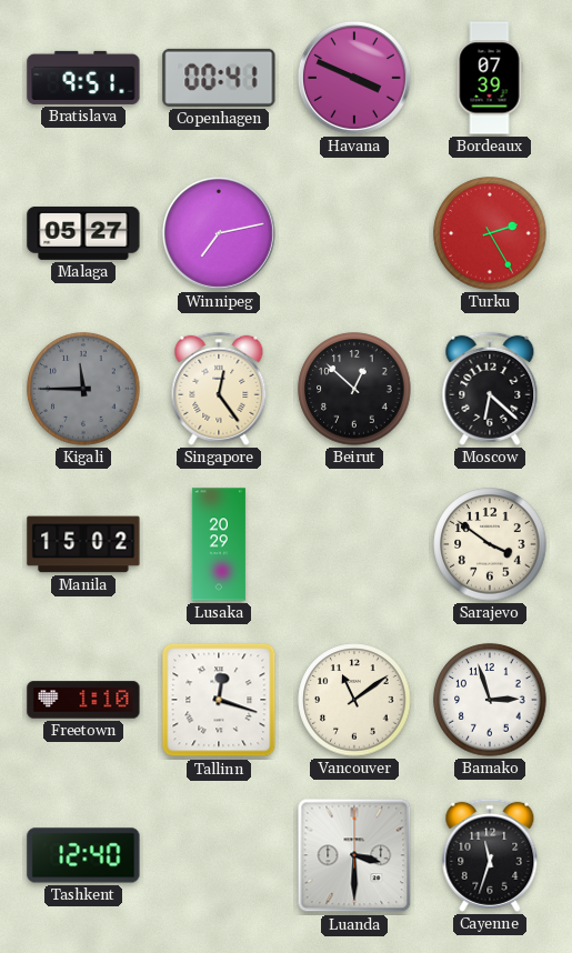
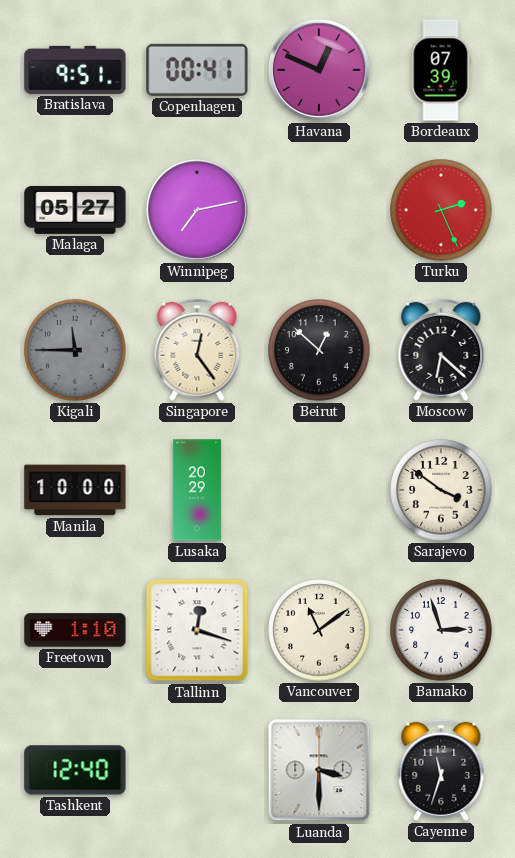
Havana: 3:49 -> 12:49
Turku: 2:25 -> 2:26
Manila: 15:02 -> 10:00
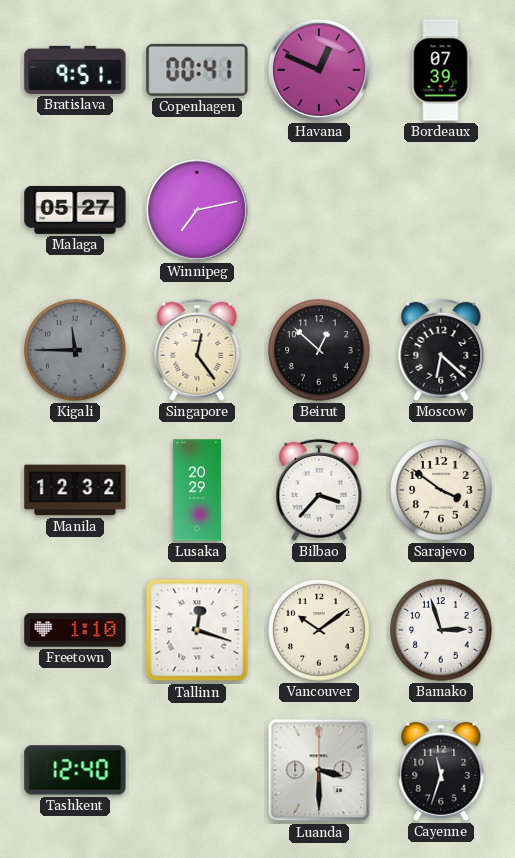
Turku: 2:26 -> none
Manila: 10:00 -> 12:32
Bilbao: none -> 3:37
Vancouver: 11:09 -> 10:09
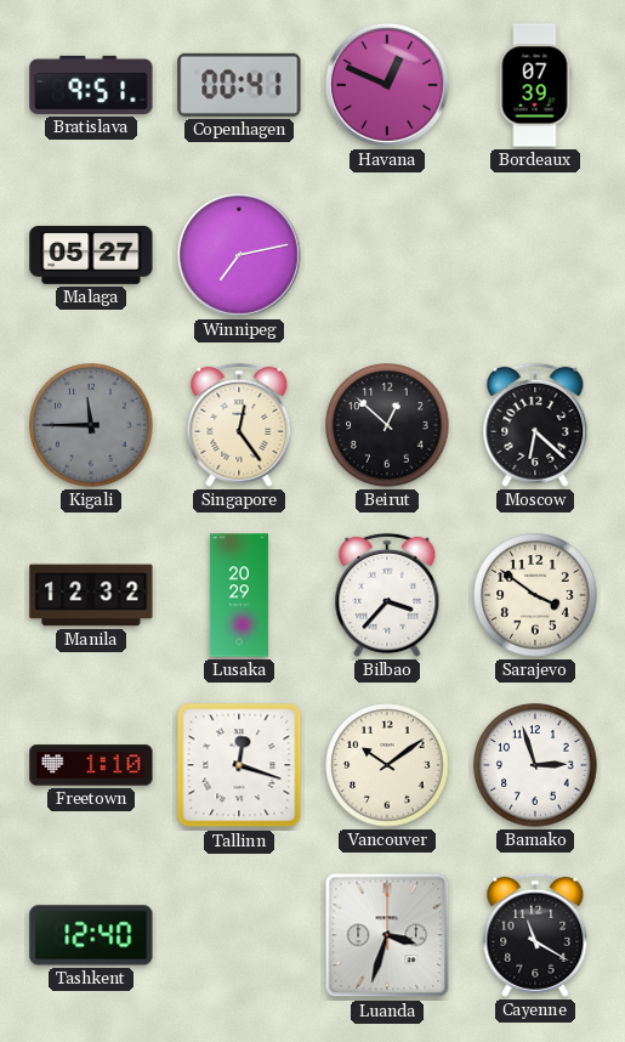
Luanda: 3:30 -> 3:33
Cayenne: 11:33 -> 11:20
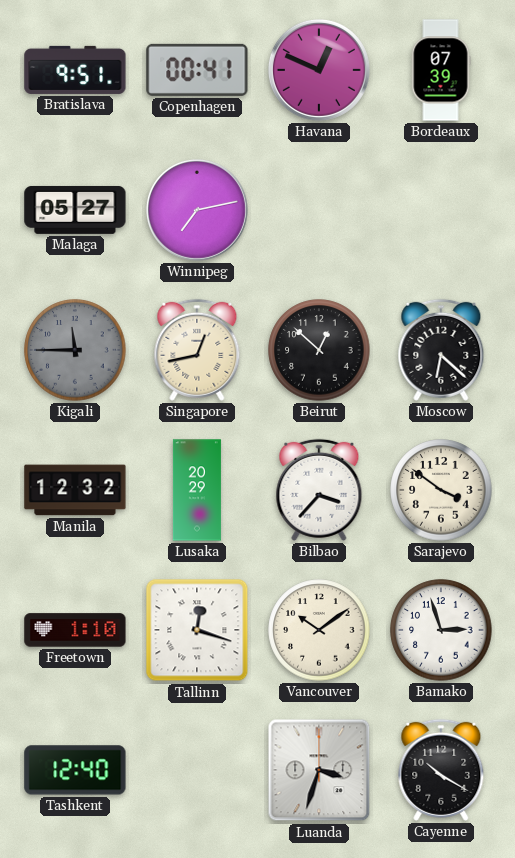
Singapore: 12:24 -> 12:43
Cayenne: 11:20 -> 10:20
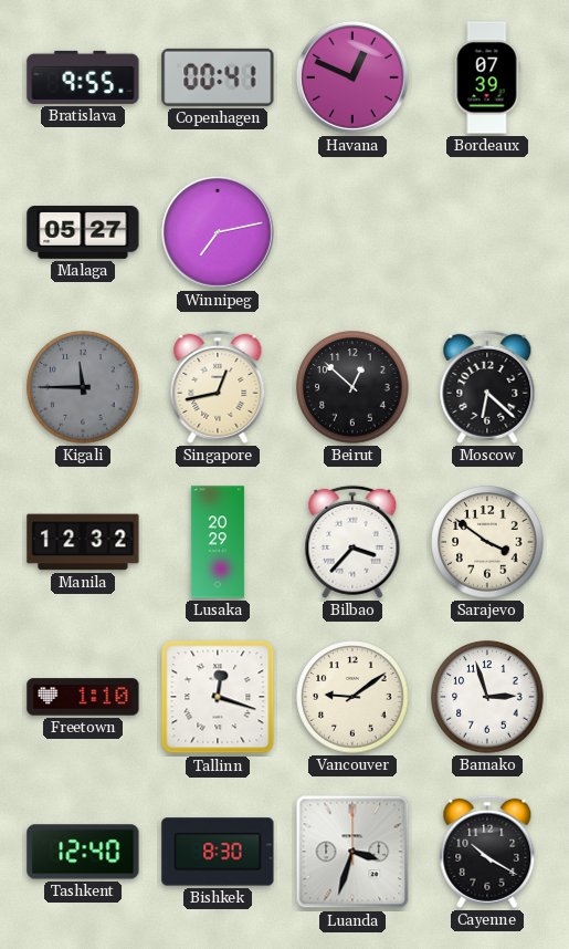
Bratislava: 9:51 -> 9:55
Vancouver: 10:09 -> 9:09
Bishkek: none -> 8:30
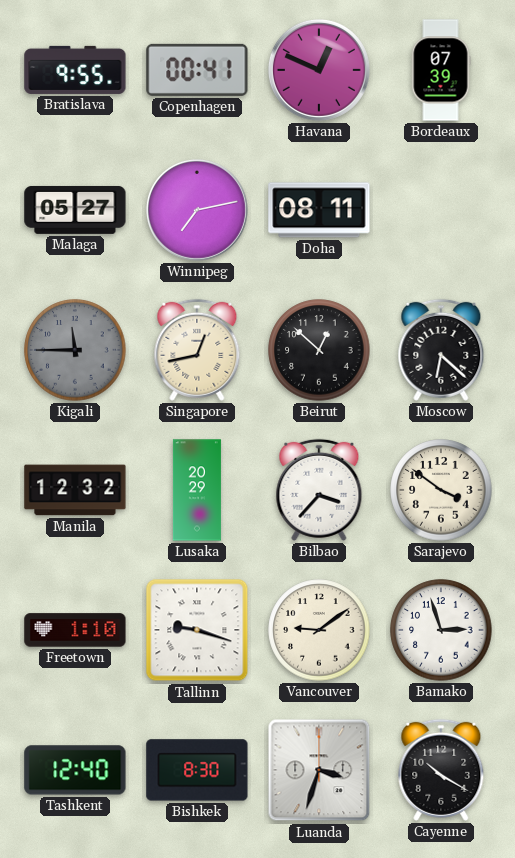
Doha: none -> 08:11
Tallinn: 12:18 -> 9:18
